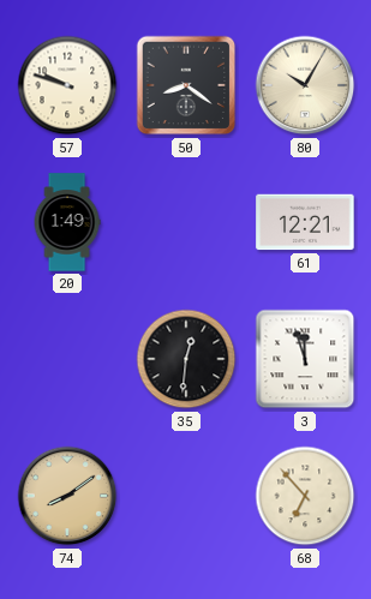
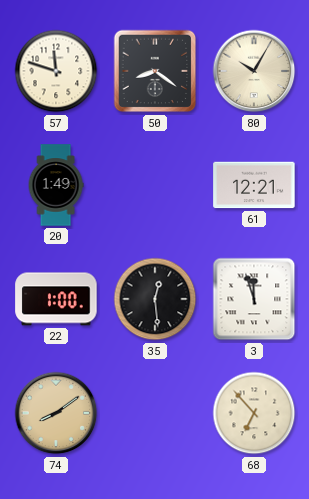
57: 9:48 -> 11:48
22: none -> 1:00
35: 12:31 -> 12:29
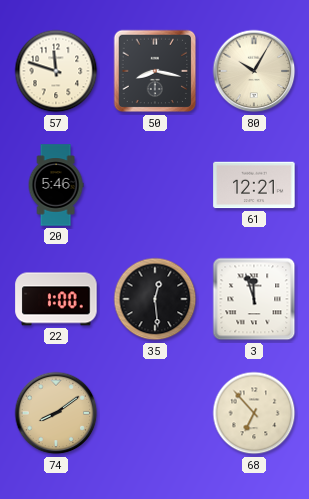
50: 8:21 -> 8:17
20: 1:49 -> 5:46
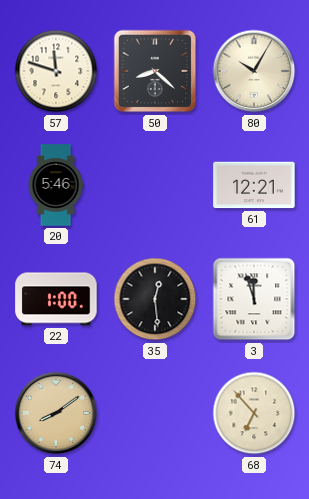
50: 8:17 -> 8:22
